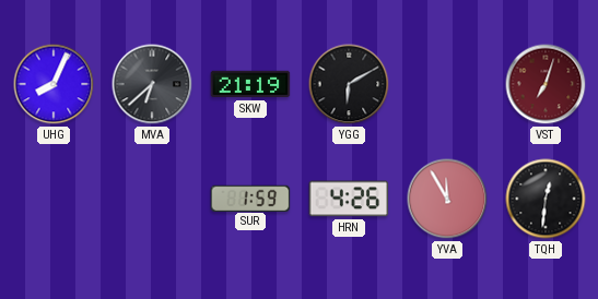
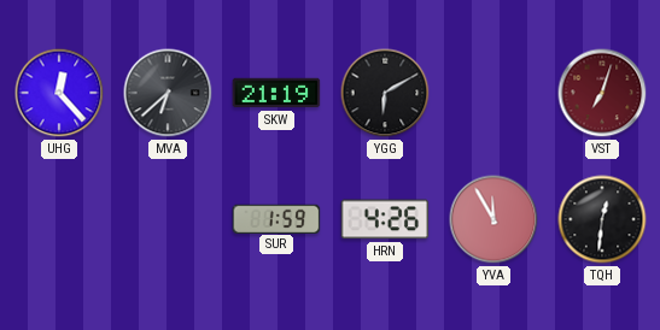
UHG: 8:04 -> 12:23
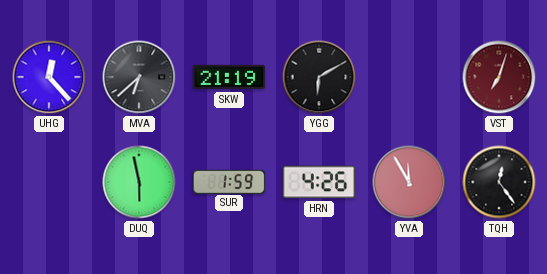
DUQ: none -> 5:58
TQH: 12:31 -> 12:24
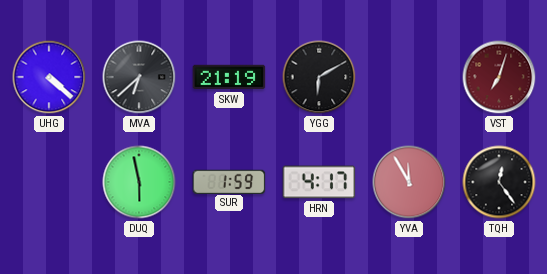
UHG: 12:23 -> 4:22
HRN: 4:26 -> 4:17
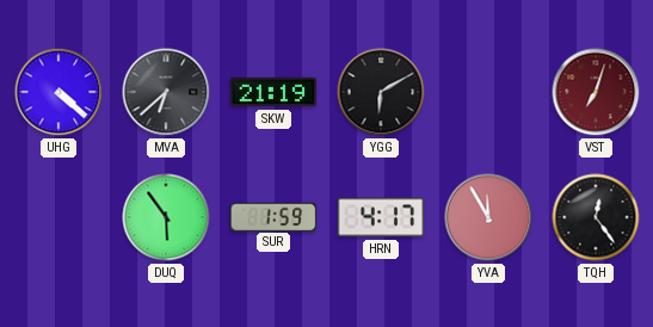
DUQ: 5:58 -> 5:54
